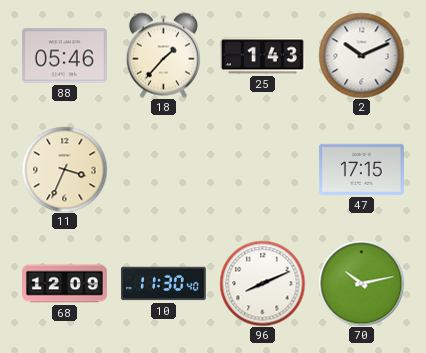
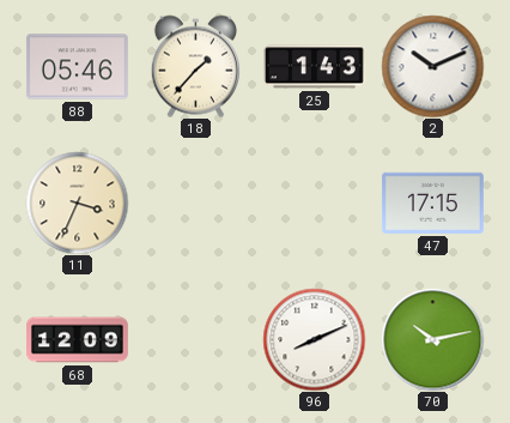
10: 11:30 -> none
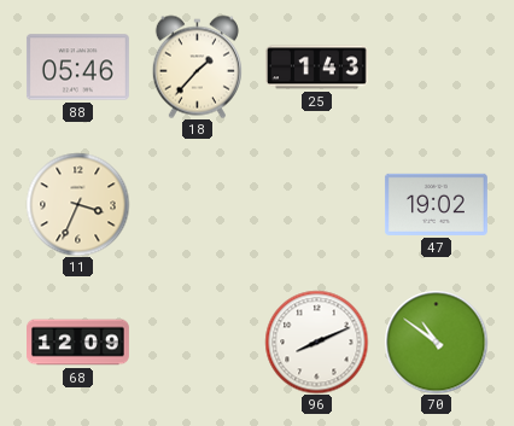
2: 10:11 -> none
47: 17:15 -> 19:02
70: 10:13 -> 10:51
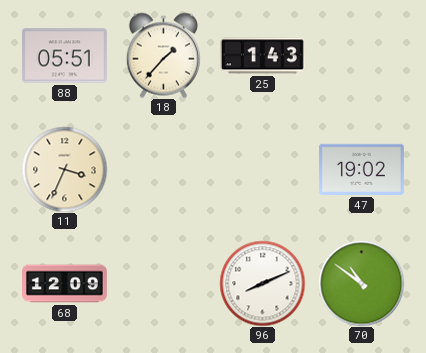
88: 05:46 -> 05:51
